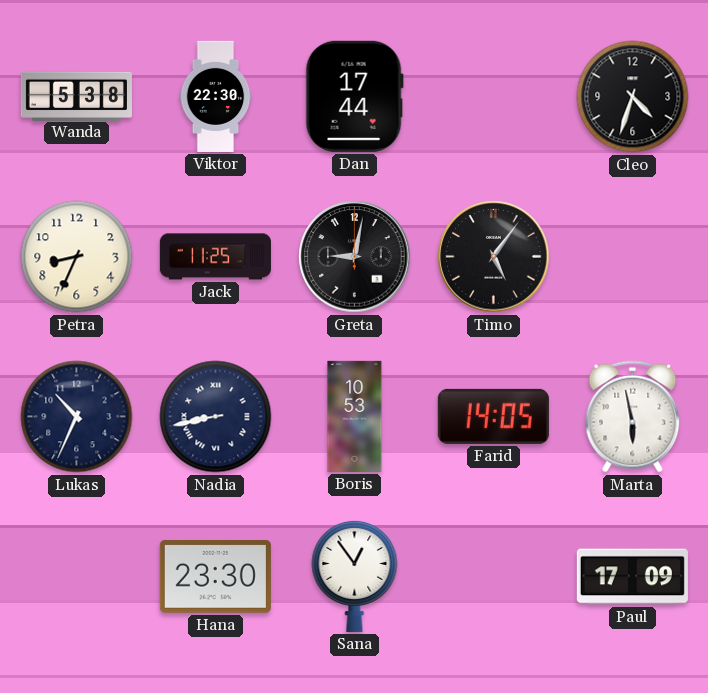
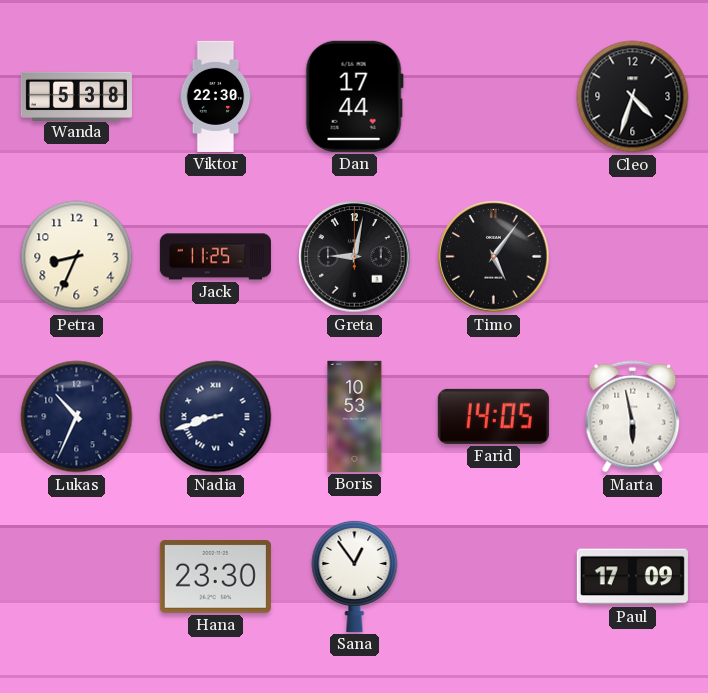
Nadia: 8:43 -> 8:42
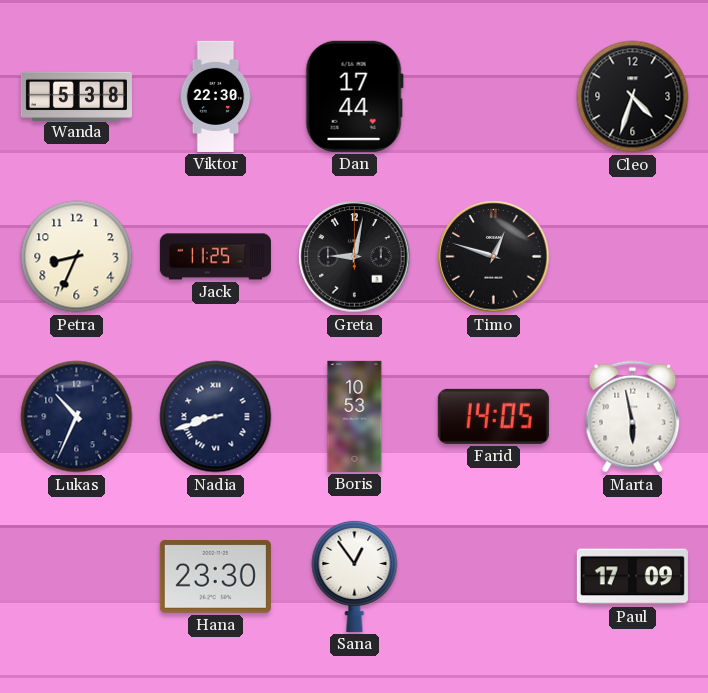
Timo: 5:06 -> 12:48
